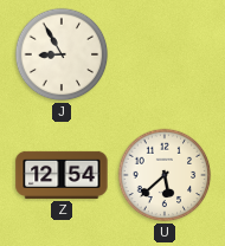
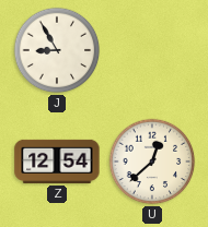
U: 5:38 -> 12:38
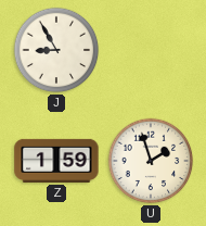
Z: 12:54 -> 1:59
U: 12:38 -> 1:57
